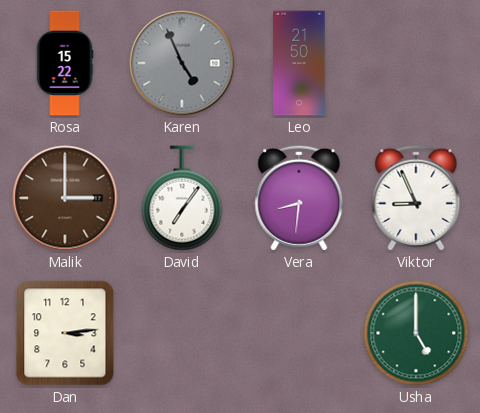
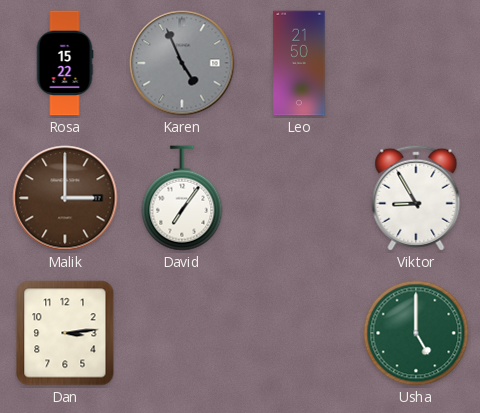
Vera: 8:31 -> none
Viktor: 8:56 -> 8:55
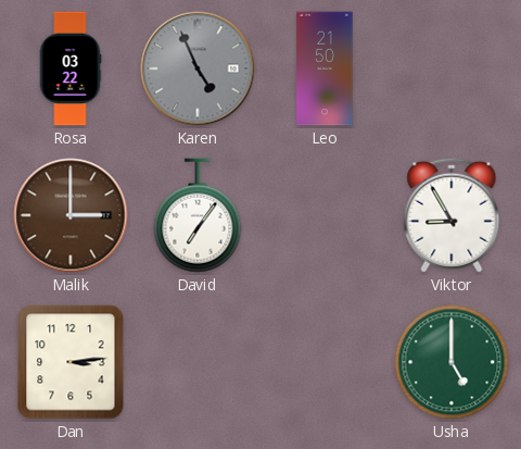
Rosa: 15:22 -> 03:22
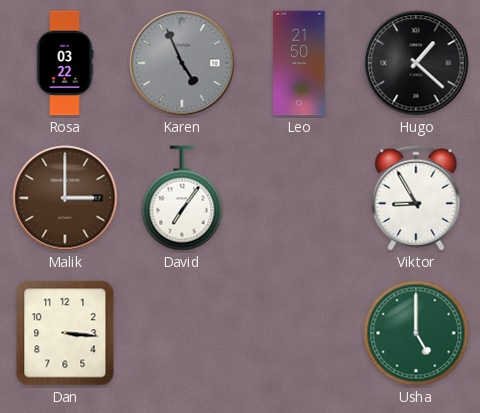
Hugo: none -> 1:22
Dan: 3:14 -> 3:16
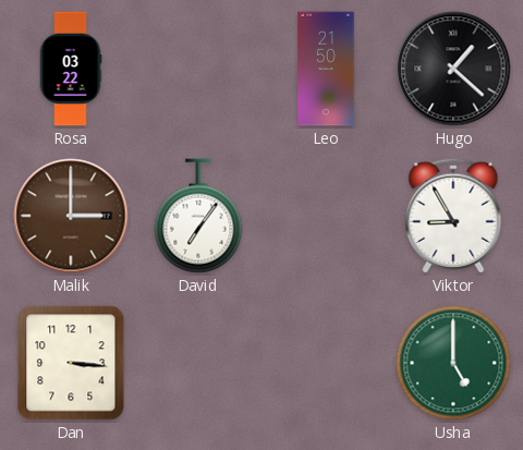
Karen: 4:56 -> none
